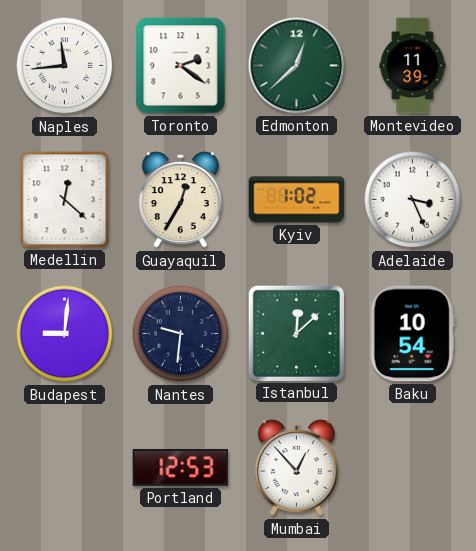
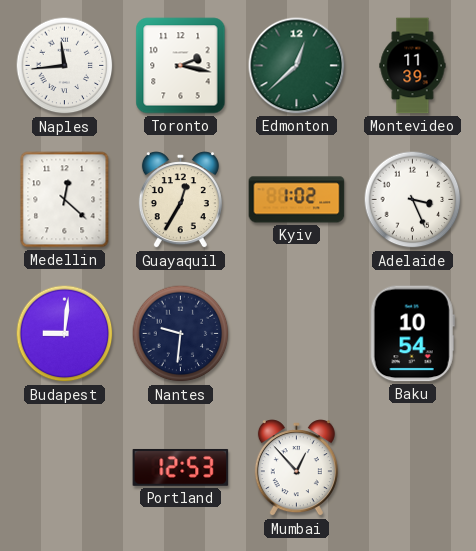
Toronto: 2:21 -> 2:17
Istanbul: 12:08 -> none
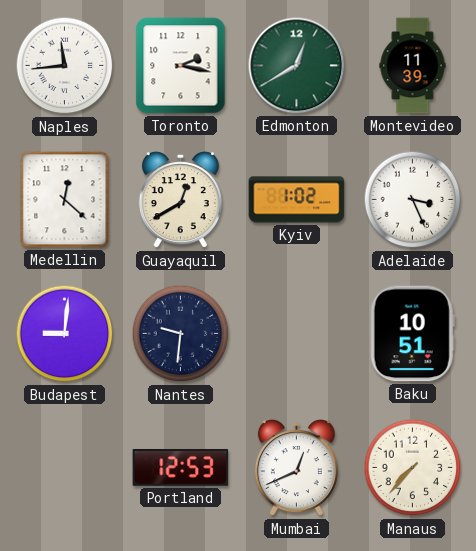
Edmonton: 12:38 -> 12:40
Guayaquil: 12:35 -> 12:40
Baku: 10:54 -> 10:51
Mumbai: 12:53 -> 12:41
Manaus: none -> 7:37
